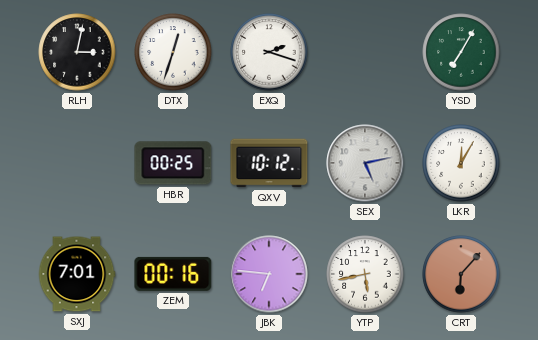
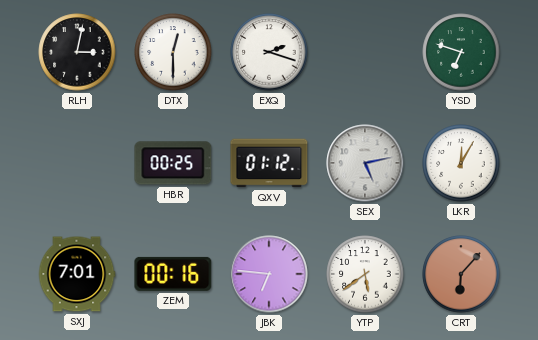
DTX: 12:33 -> 12:30
YSD: 7:05 -> 6:48
QXV: 10:12 -> 01:12
YTP: 5:43 -> 5:39
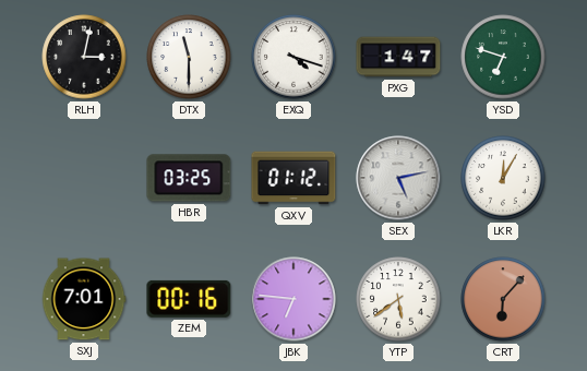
DTX: 12:30 -> 11:30
EXQ: 2:18 -> 4:18
PXG: none -> 1:47
HBR: 00:25 -> 03:25
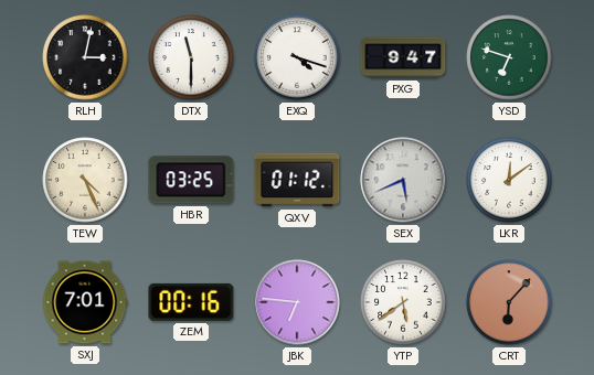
PXG: 1:47 -> 9:47
TEW: none -> 4:26
SEX: 5:13 -> 5:41
LKR: 12:05 -> 12:09
